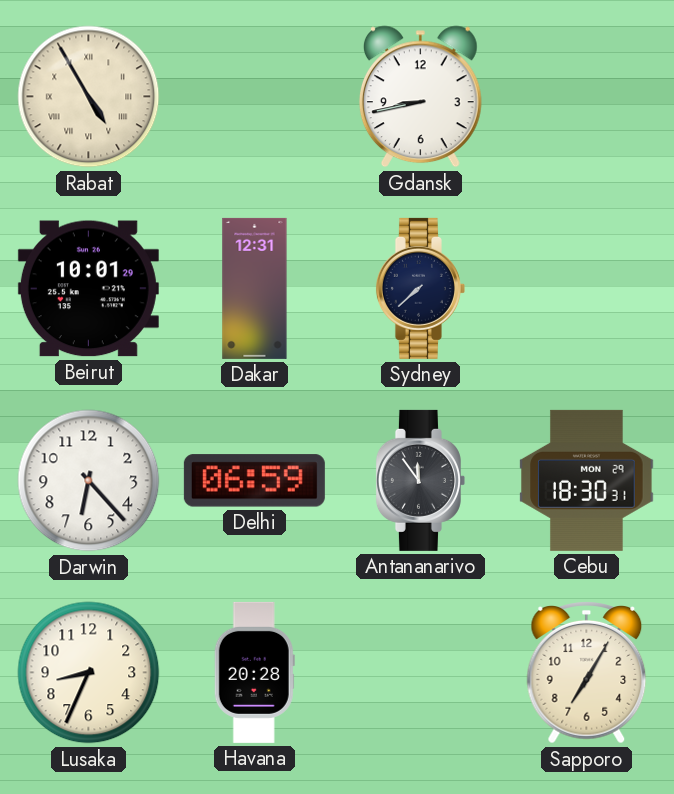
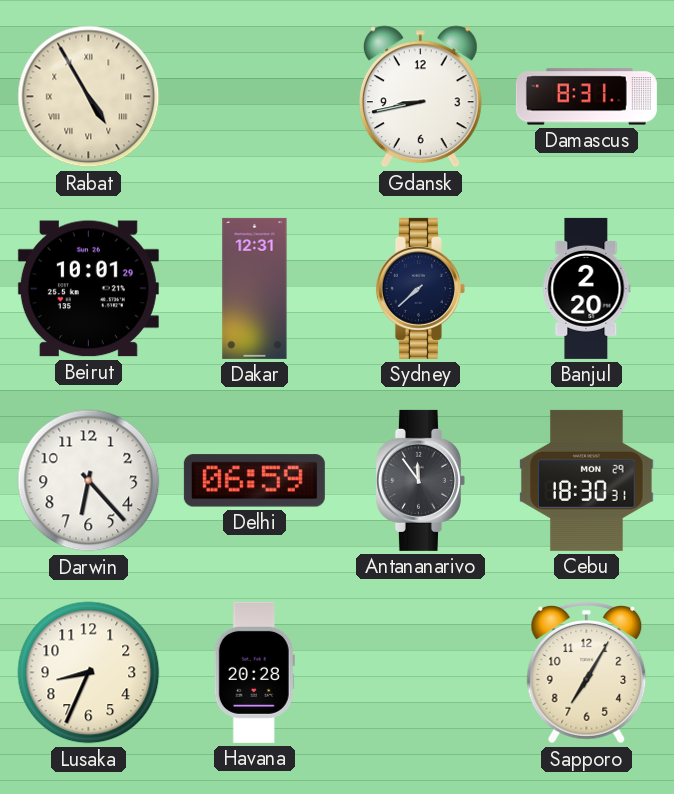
Damascus: none -> 8:31
Banjul: none -> 2:20
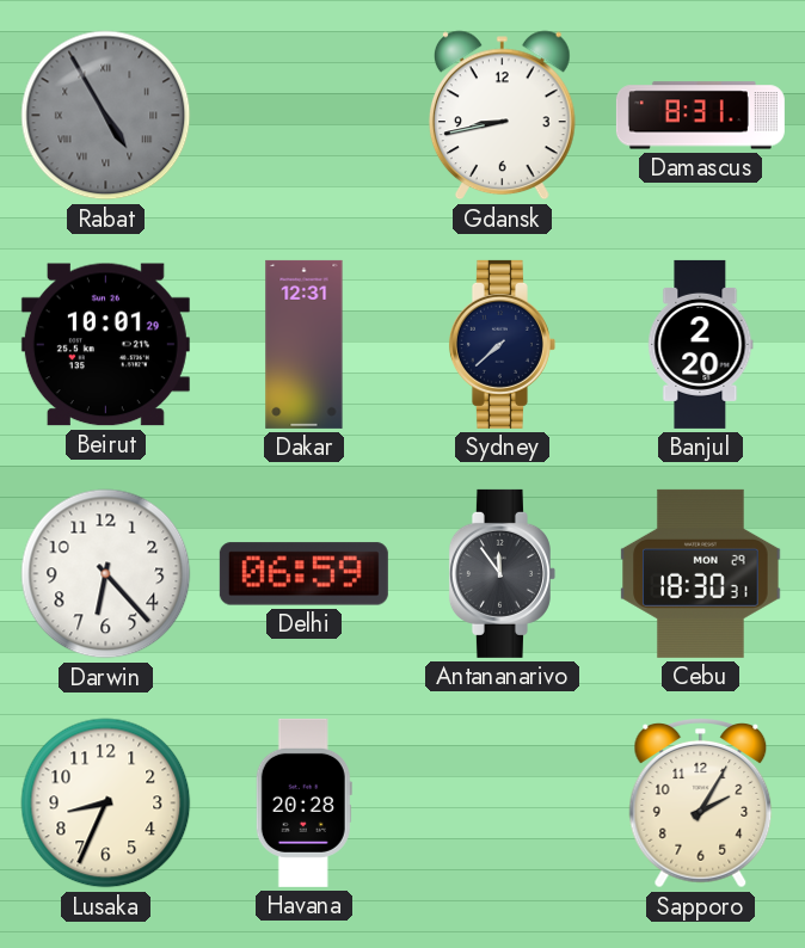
Rabat dial: cream -> grey
Sapporo: 7:05 -> 2:05
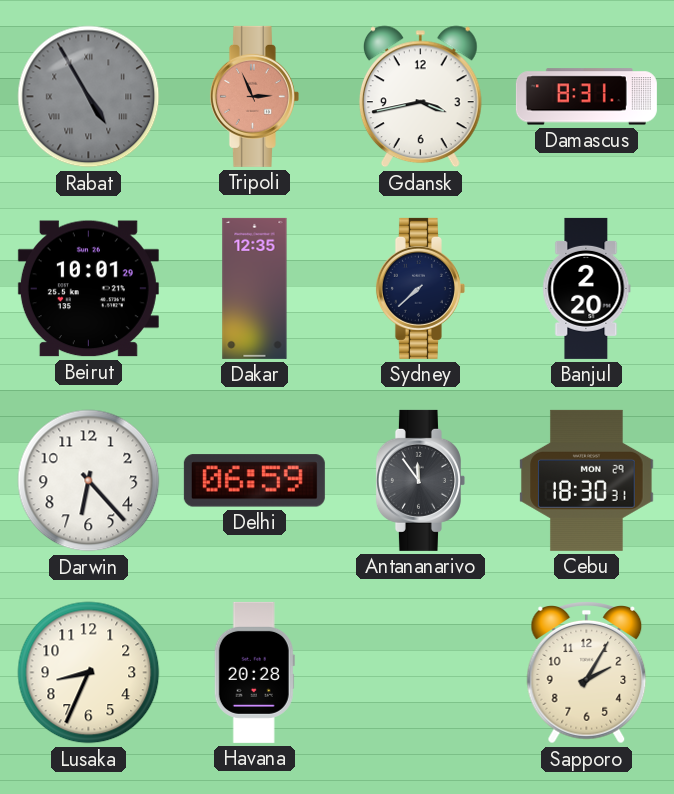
Tripoli: none -> 2:56
Gdansk: 8:43 -> 3:43
Dakar: 12:31 -> 12:35
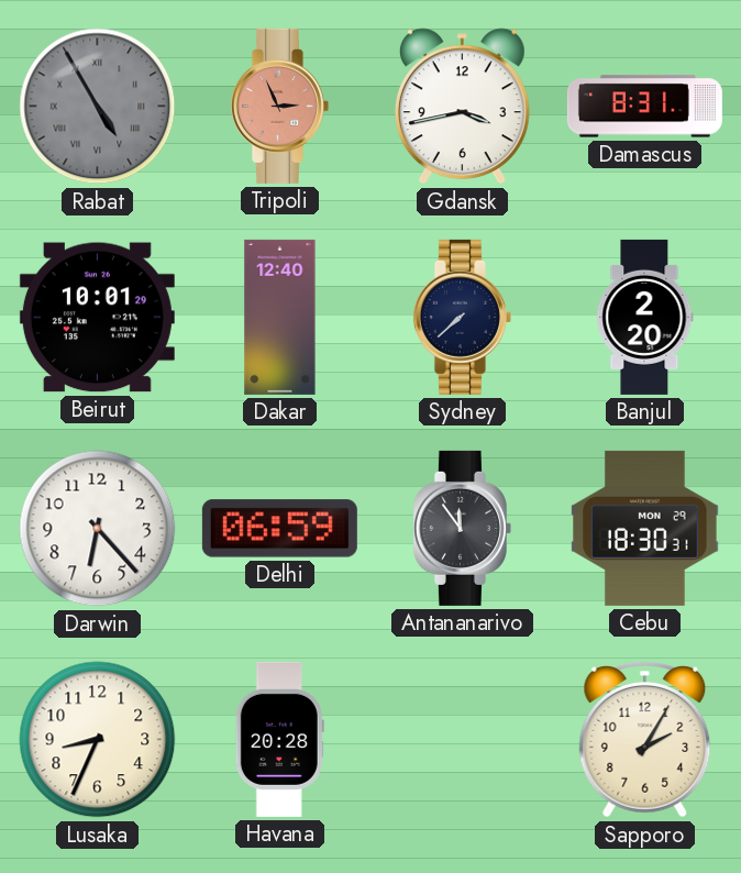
Dakar: 12:35 -> 12:40
